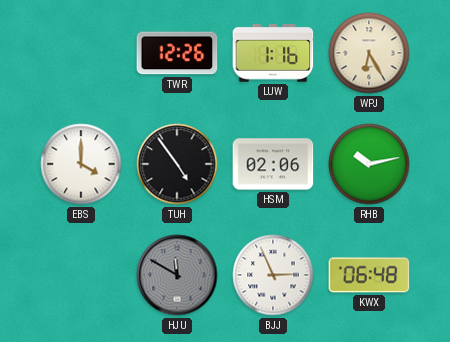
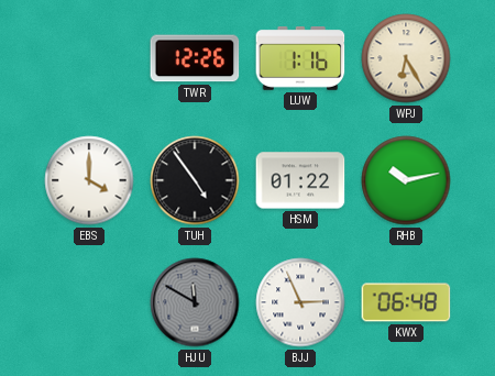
HSM: 02:06 -> 01:22
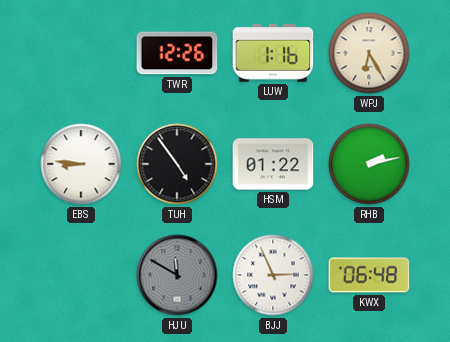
EBS: 4:00 -> 8:46
RHB: 10:13 -> 2:13
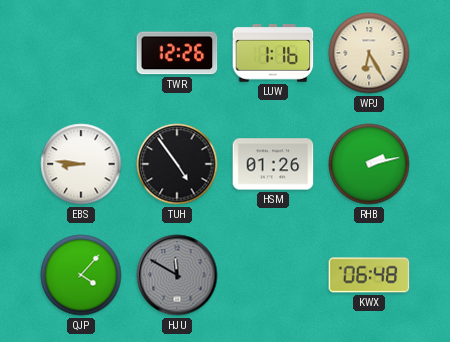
HSM: 01:22 -> 01:26
QJP: none -> 4:07
BJJ: 2:56 -> none
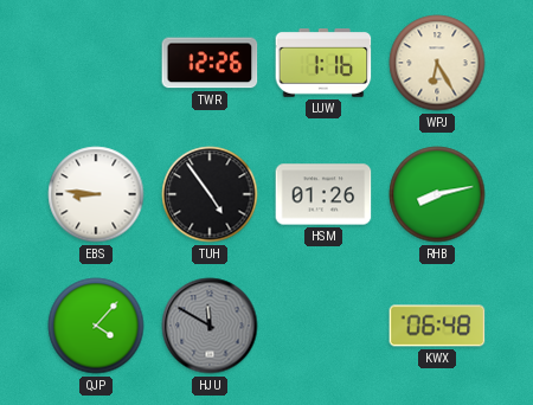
RHB: 2:13 -> 8:13
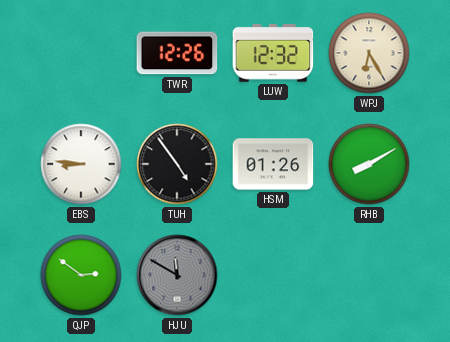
LUW: 1:16 -> 12:32
RHB: 8:13 -> 8:10
QJP: 4:07 -> 2:51
KWX: 06:48 -> none
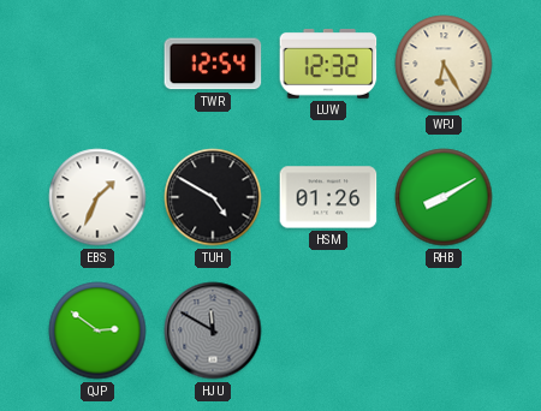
TWR: 12:26 -> 12:54
EBS: 8:46 -> 1:34
TUH: 4:54 -> 4:50
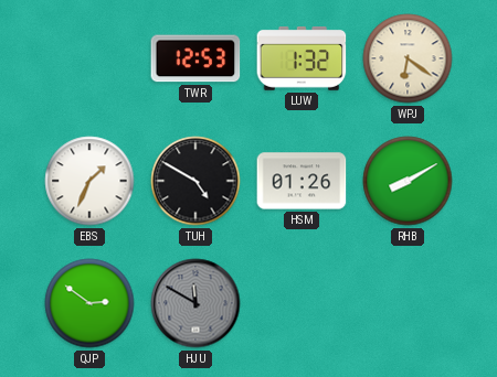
TWR: 12:54 -> 12:53
LUW: 12:32 -> 1:32
WPJ: 6:25 -> 6:21
